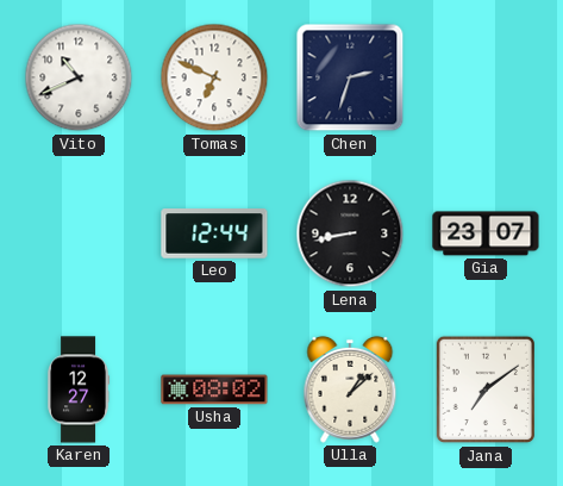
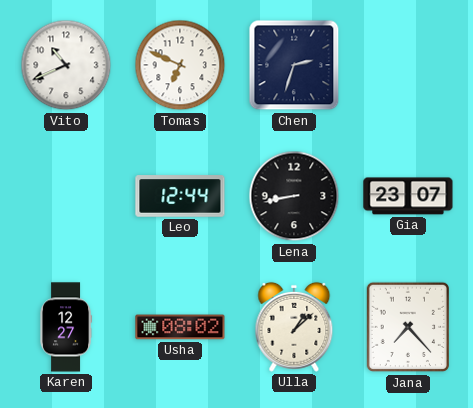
Jana: 7:09 -> 7:23
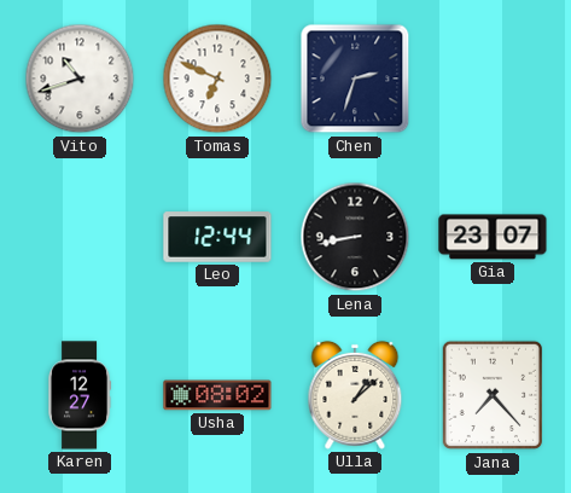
Vito: 10:41 -> 10:42
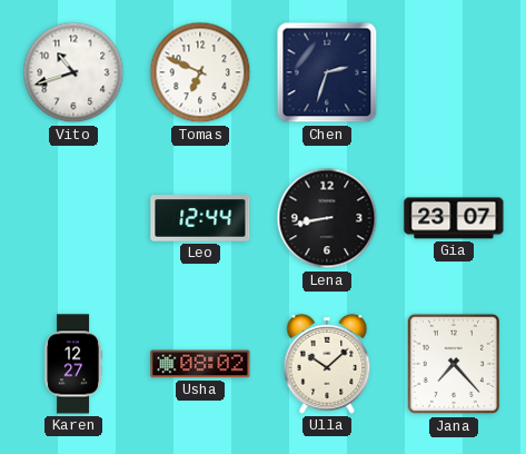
Ulla: 1:08 -> 10:08
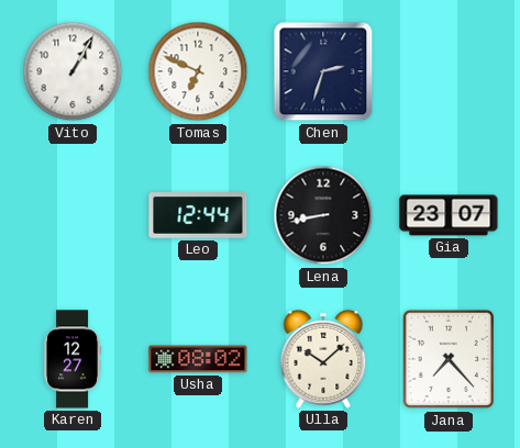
Vito: 10:42 -> 1:05
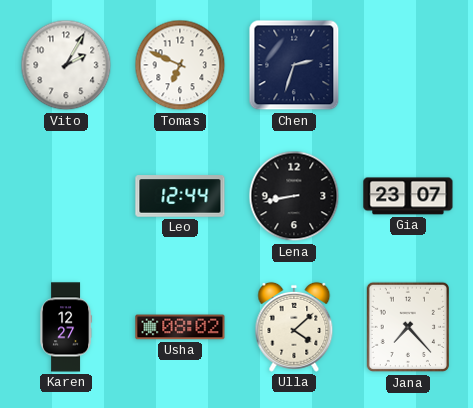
Vito: 1:05 -> 2:05
Ulla: 10:08 -> 4:08
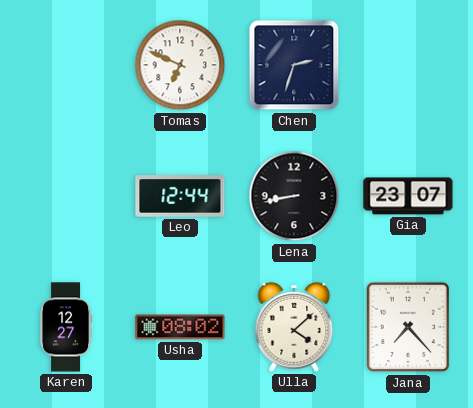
Vito: 2:05 -> none
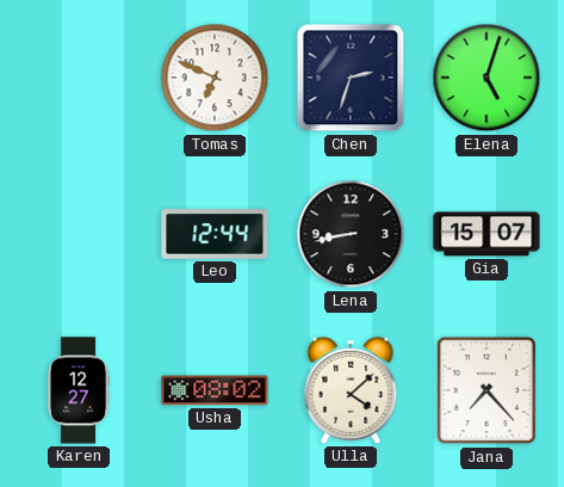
Elena: none -> 5:03
Gia: 23:07 -> 15:07
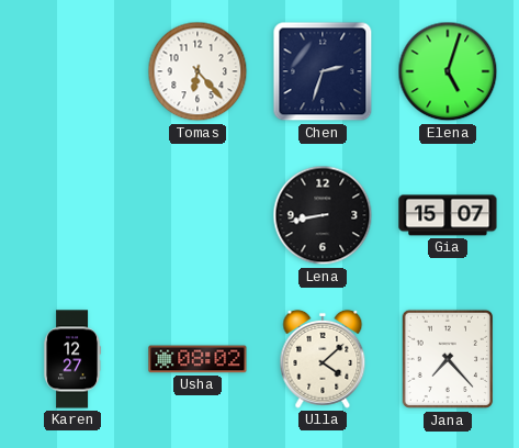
Tomas: 6:49 -> 6:23
Leo: 12:44 -> none
